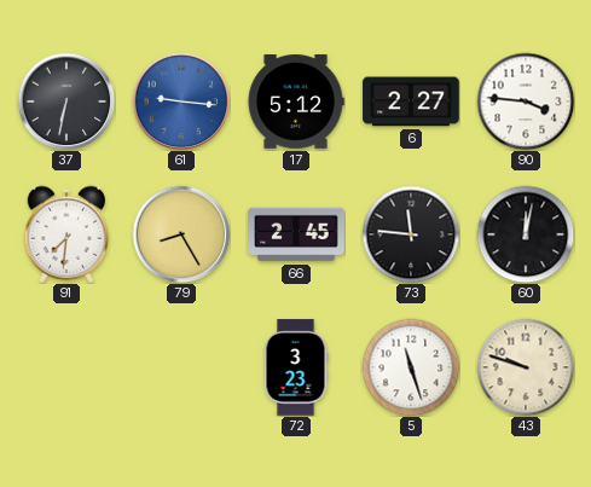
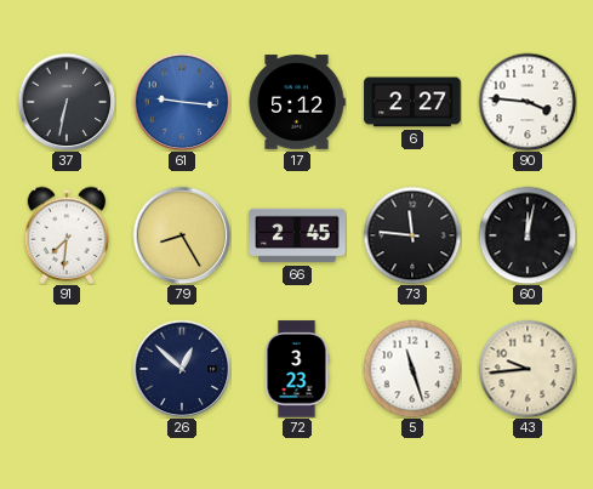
26: none -> 12:52
43: 9:48 -> 9:44
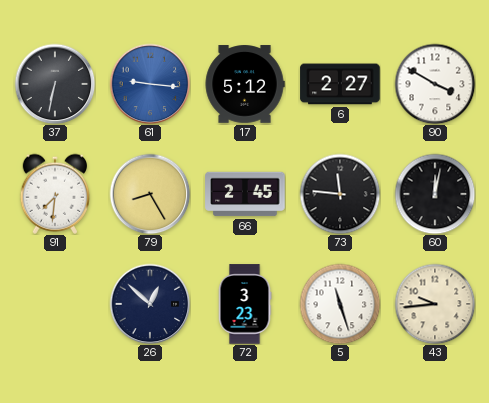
90: 3:46 -> 3:50
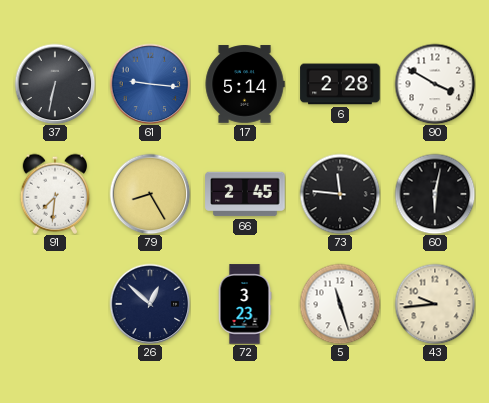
17: 5:12 -> 5:14
6: 2:27 -> 2:28
60: 12:02 -> 6:02
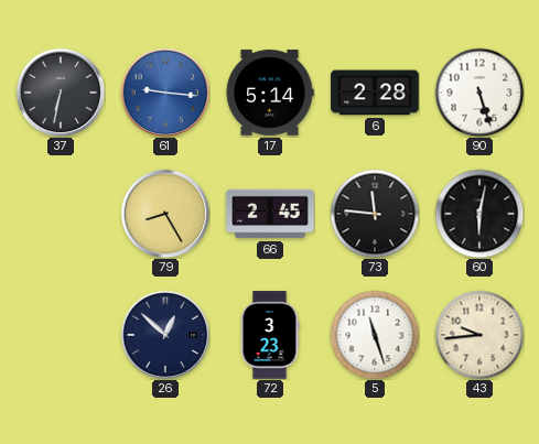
90: 3:50 -> 5:27
91: 7:31 -> none
